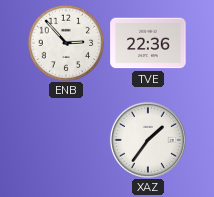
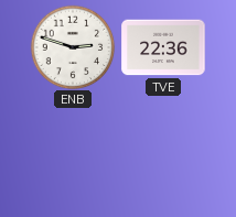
ENB: 2:53 -> 2:48
XAZ: 1:36 -> none
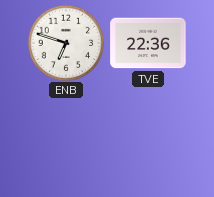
ENB: 2:48 -> 6:48
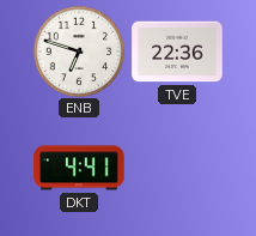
DKT: none -> 4:41
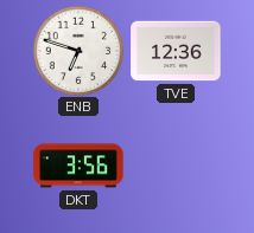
TVE: 22:36 -> 12:36
DKT: 4:41 -> 3:56
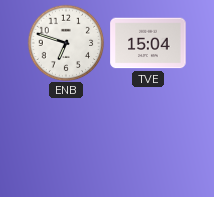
TVE: 12:36 -> 15:04
DKT: 3:56 -> none
